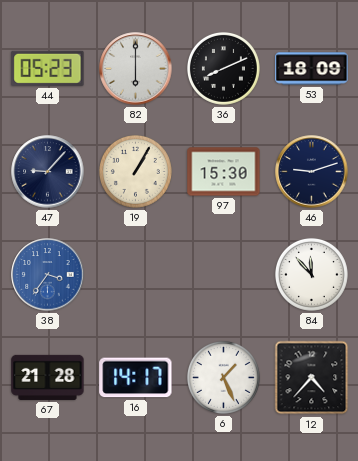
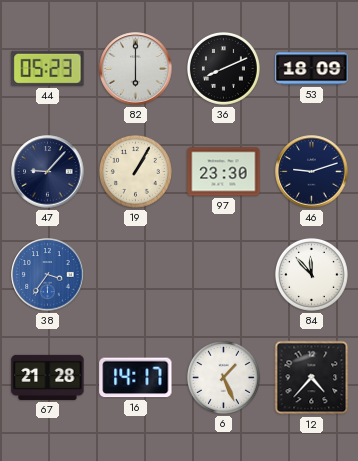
97: 15:30 -> 23:30
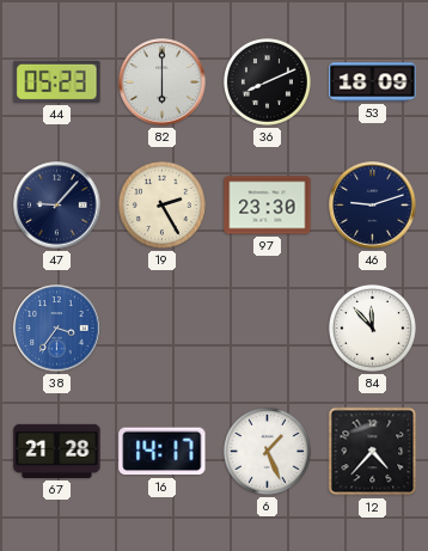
19: 1:05 -> 2:25
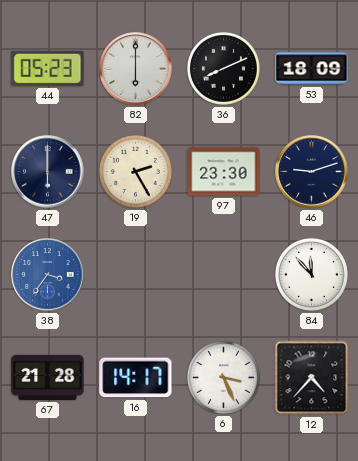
47: 9:07 -> 6:00
6: 1:26 -> 3:26
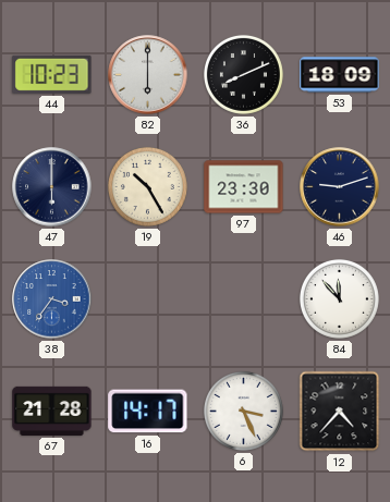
44: 05:23 -> 10:23
19: 2:25 -> 10:25
